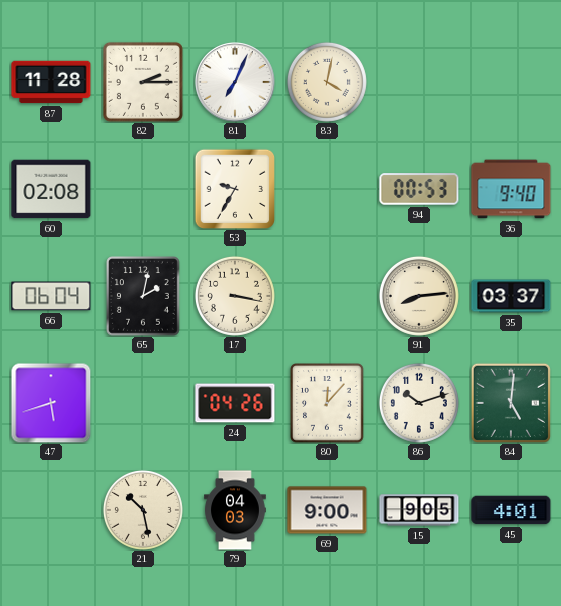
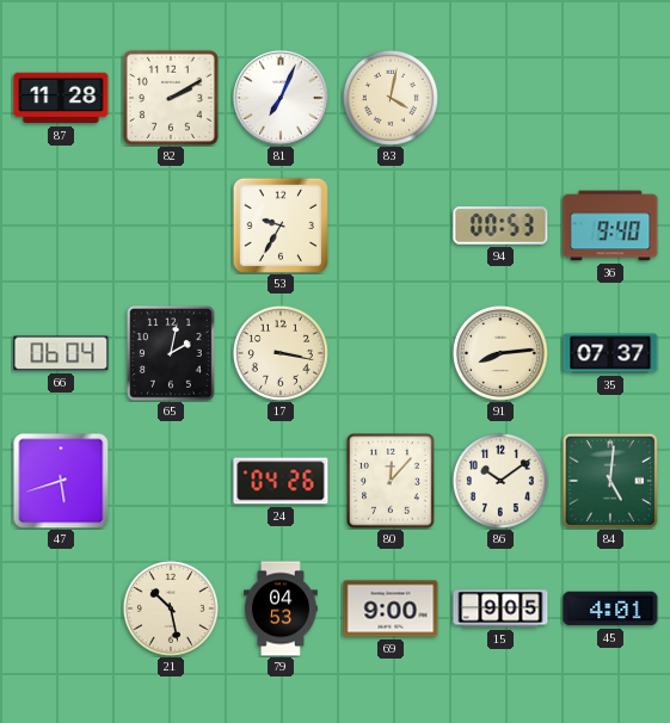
82: 2:15 -> 2:10
60: 02:08 -> none
35: 03:37 -> 07:37
86: 10:12 -> 10:09
79: 04:03 -> 04:53
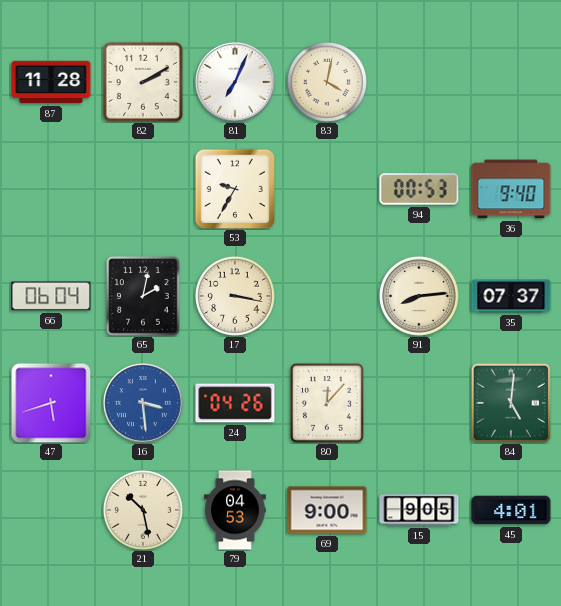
16: none -> 3:29
86: 10:09 -> none
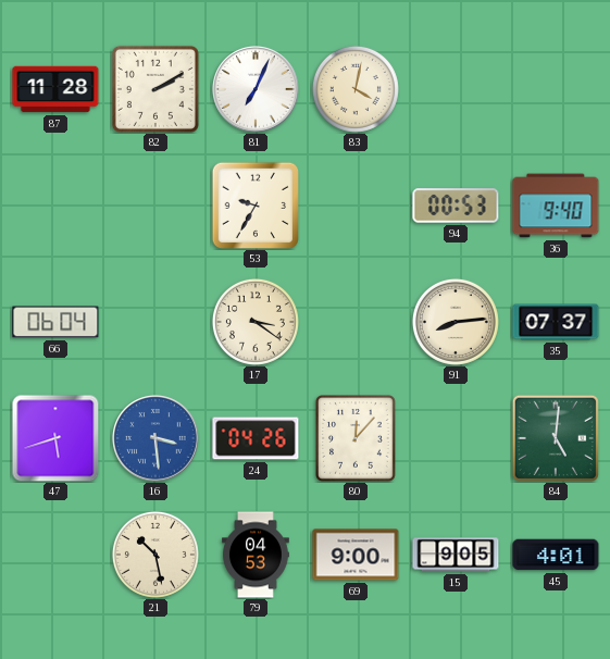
65: 2:02 -> none
17: 3:17 -> 3:21
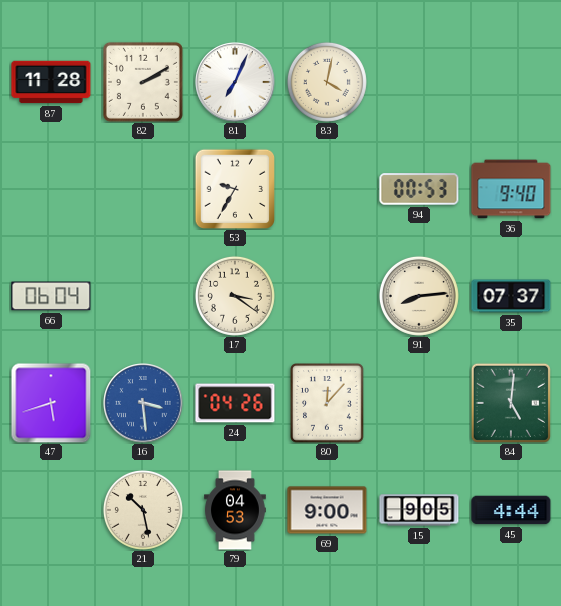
45: 4:01 -> 4:44
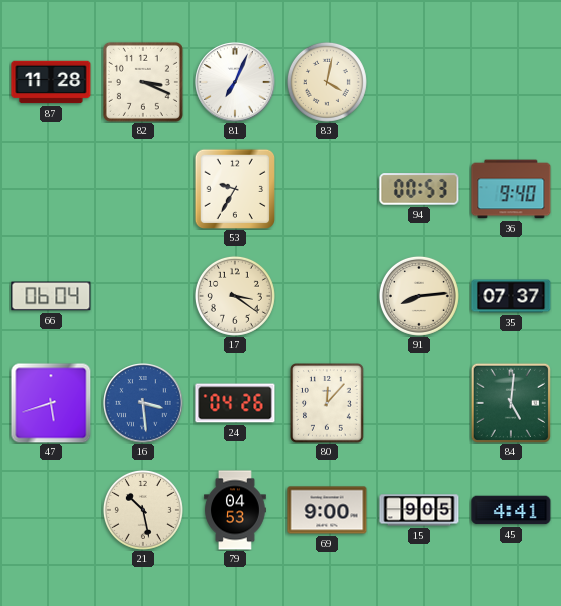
82: 2:10 -> 3:19
45: 4:44 -> 4:41
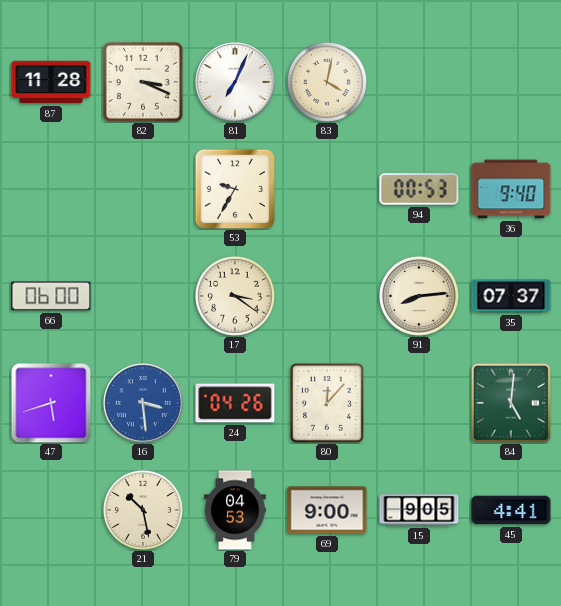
66: 06:04 -> 06:00
